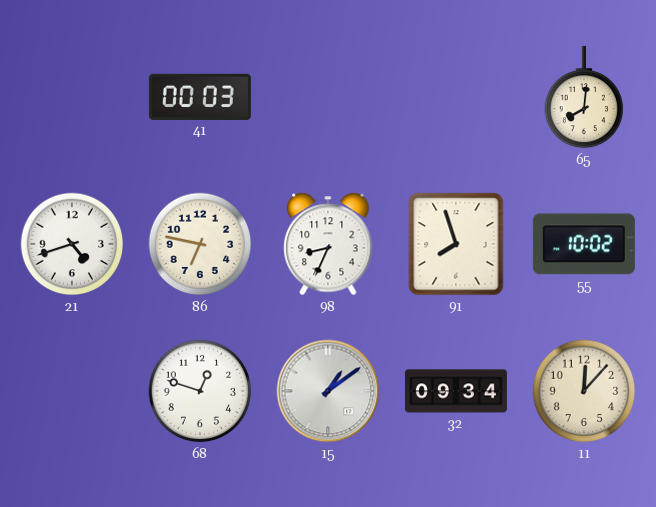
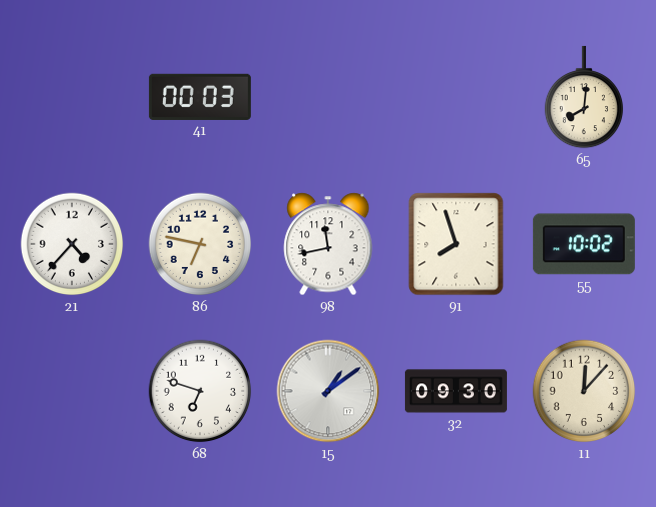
21: 4:42 -> 4:37
98: 8:34 -> 11:43
68: 12:48 -> 6:48
32: 09:34 -> 09:30
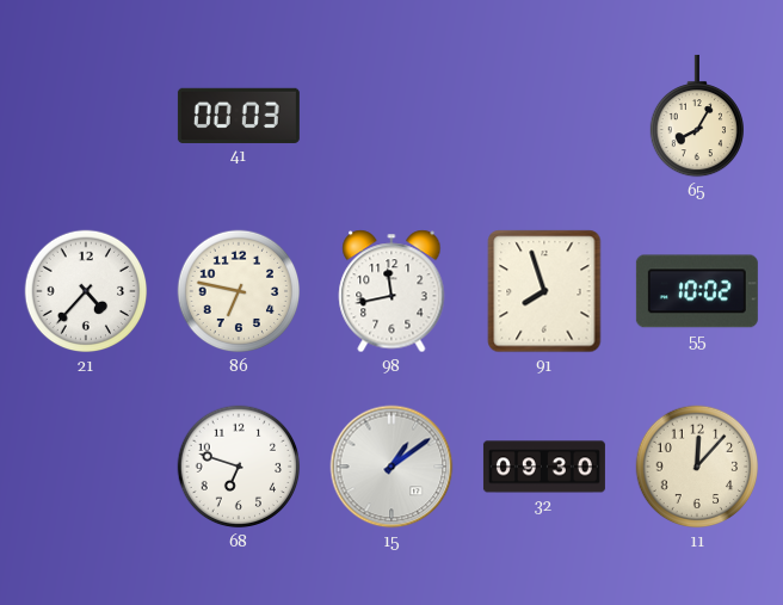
65: 8:01 -> 8:05
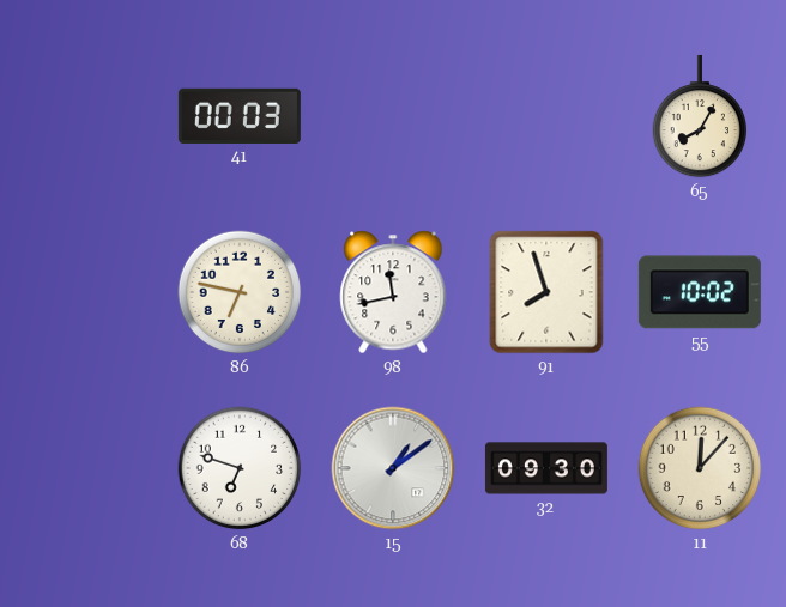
21: 4:37 -> none
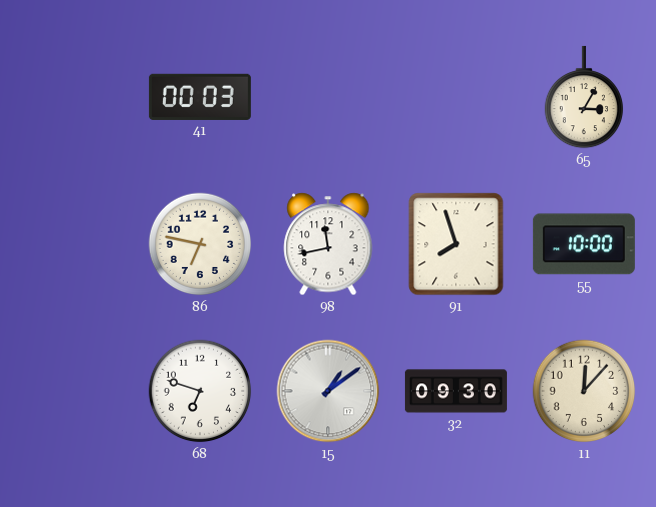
65: 8:05 -> 3:05
55: 10:02 -> 10:00
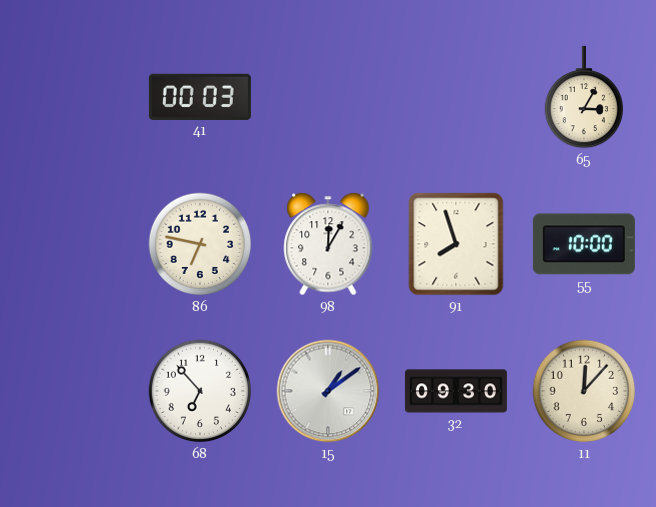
98: 11:43 -> 12:05
68: 6:48 -> 6:53
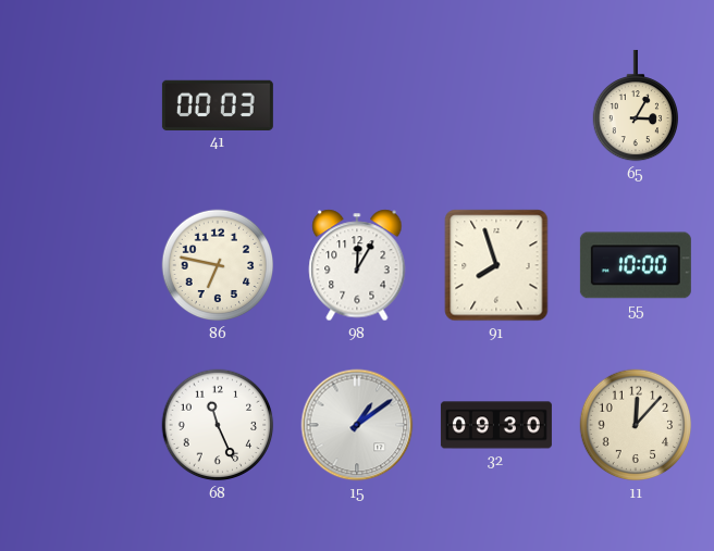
68: 6:53 -> 11:26
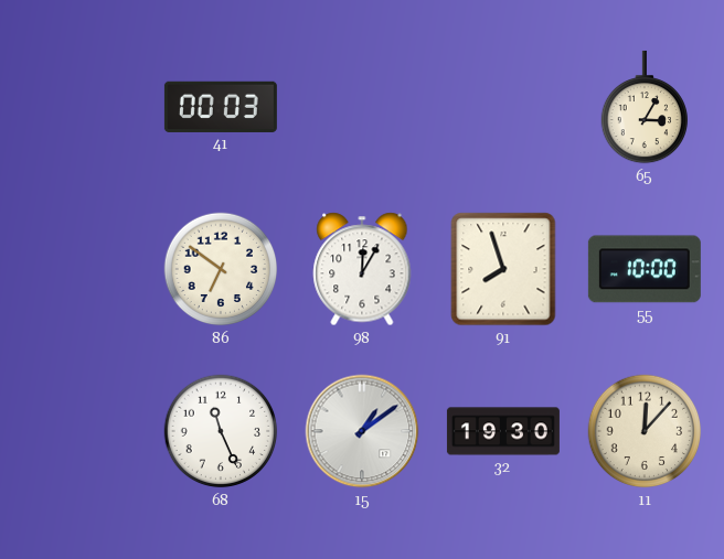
86: 6:47 -> 6:51
32: 09:30 -> 19:30
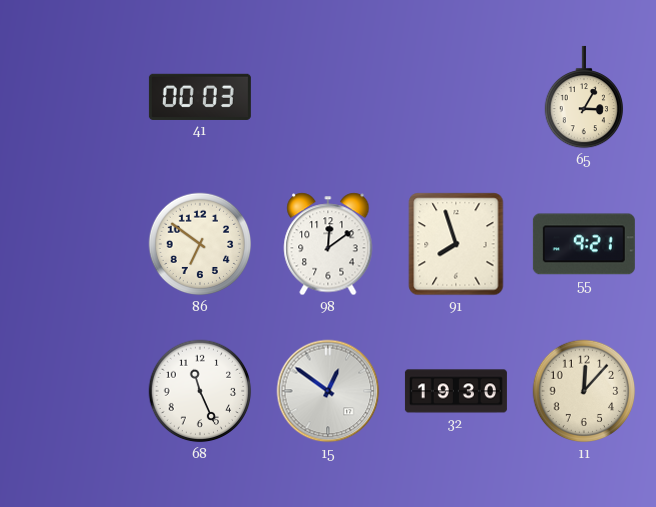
98: 12:05 -> 12:09
55: 10:00 -> 9:21
15: 1:09 -> 12:51
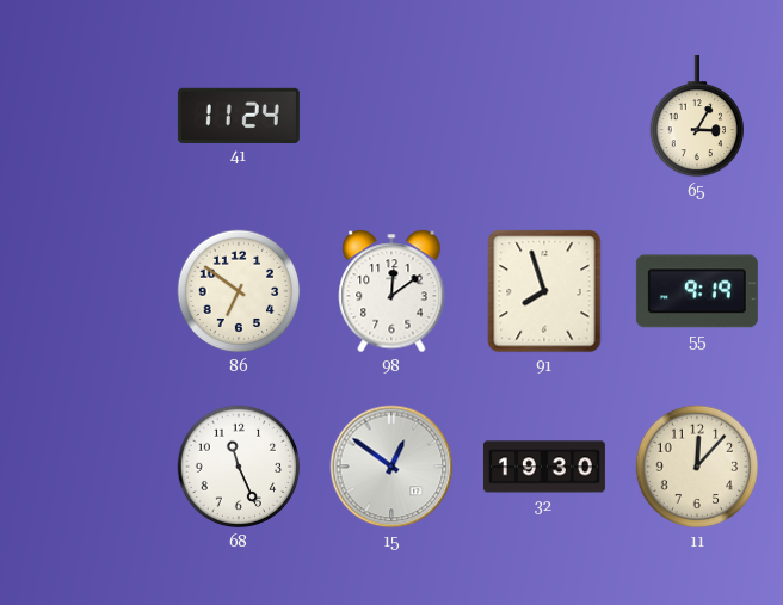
41: 00:03 -> 11:24
55: 9:21 -> 9:19
